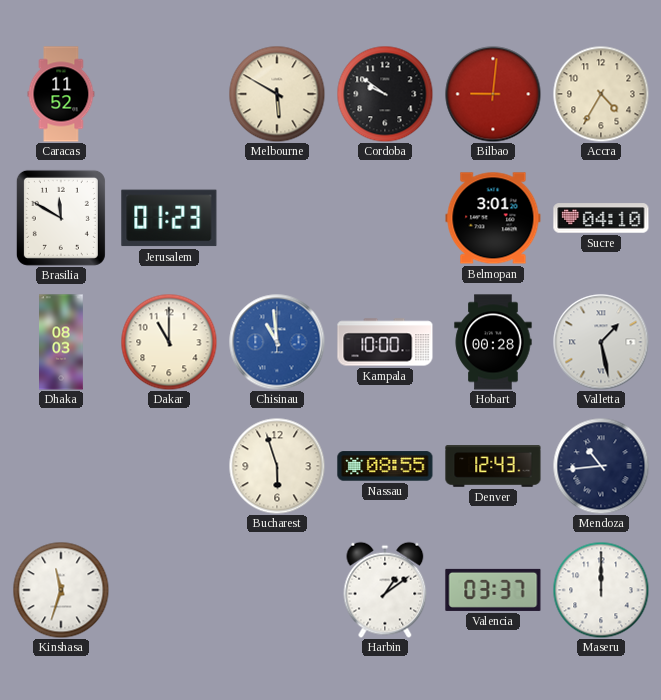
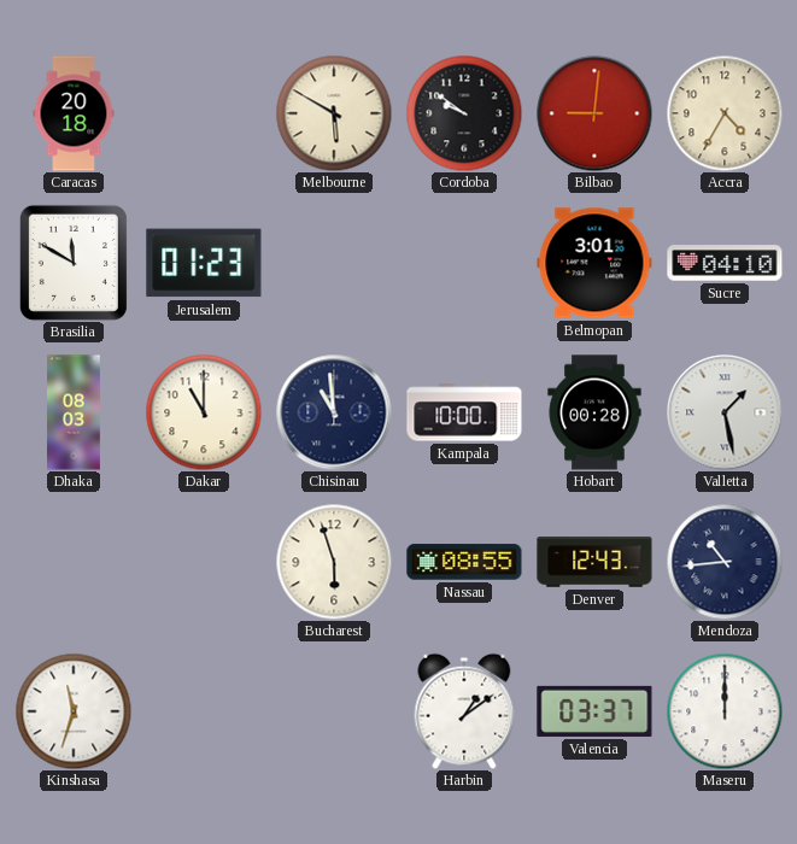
Caracas: 11:52 -> 20:18
Chisinau dial: blue -> navy
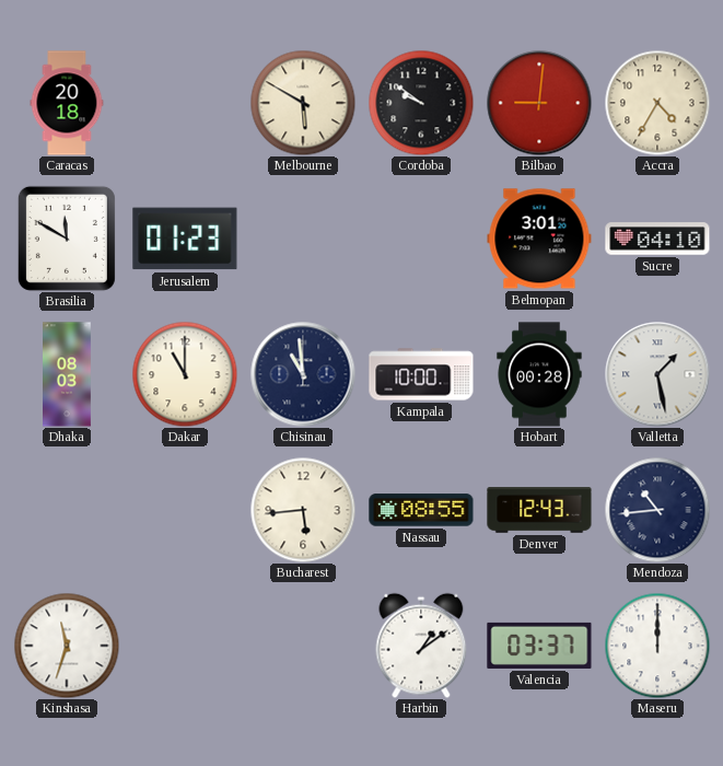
Bucharest: 5:57 -> 5:44
